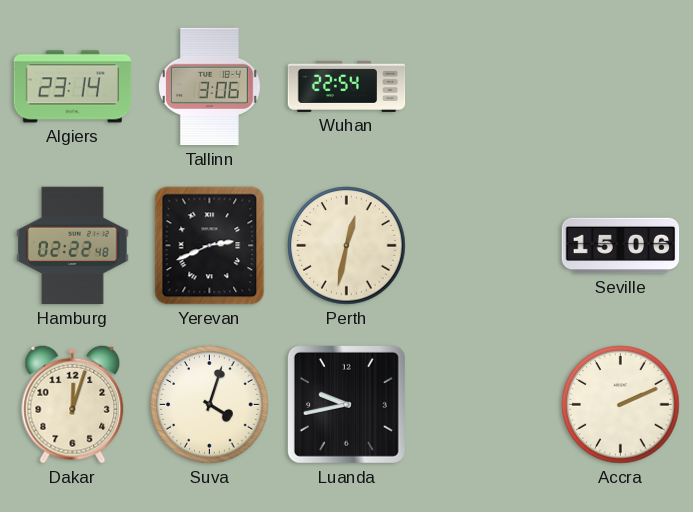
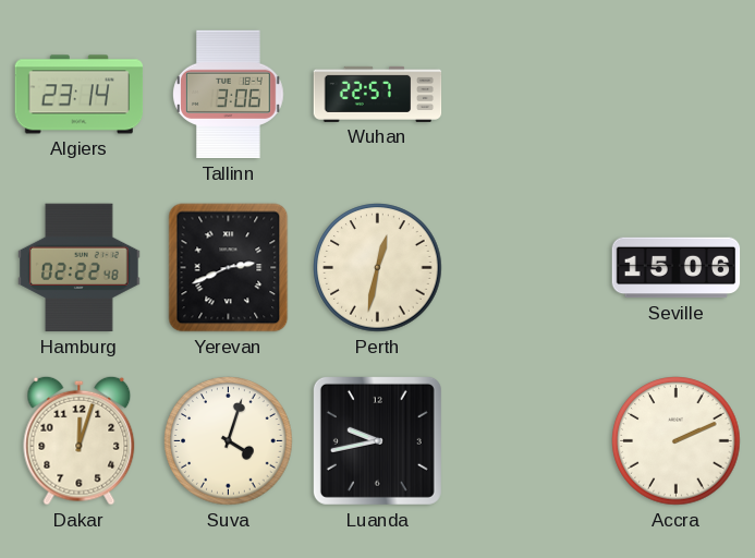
Wuhan: 22:54 -> 22:57
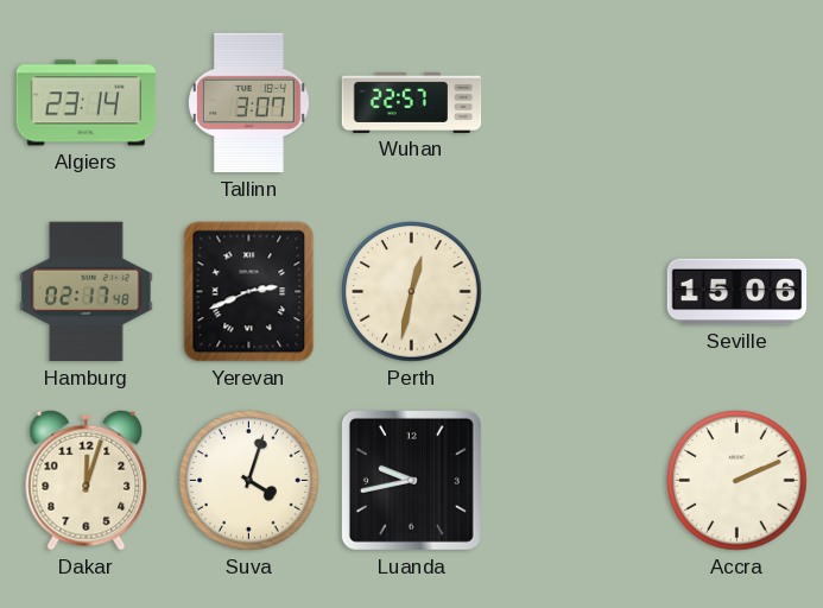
Tallinn: 3:06 -> 3:07
Hamburg: 02:22 -> 02:17
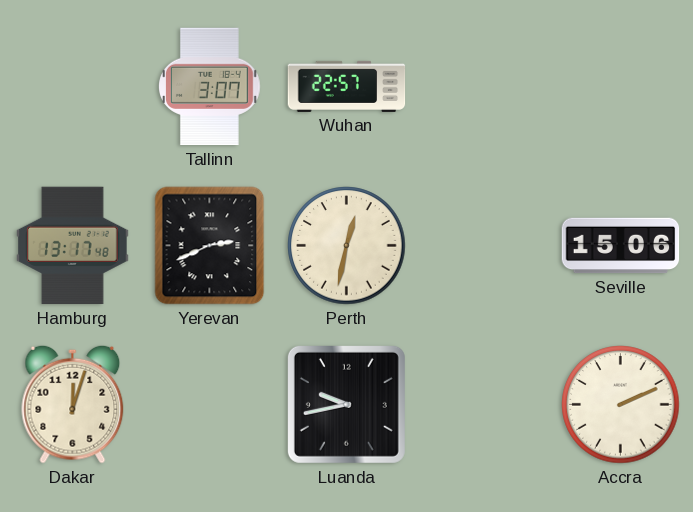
Algiers: 23:14 -> none
Hamburg: 02:17 -> 13:17
Suva: 4:03 -> none
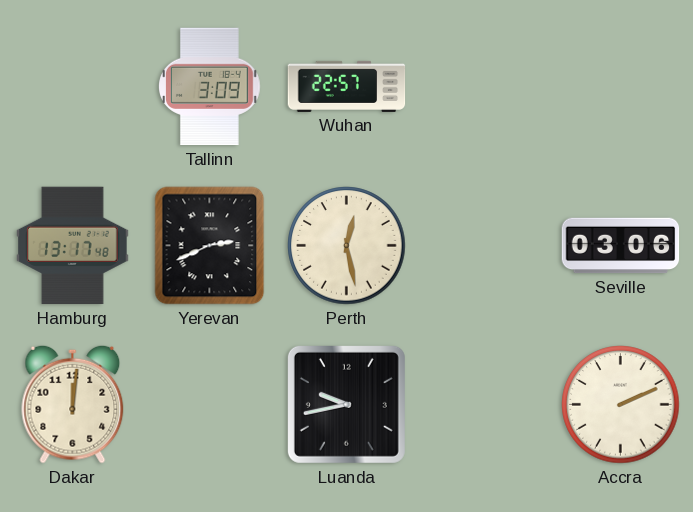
Tallinn: 3:07 -> 3:09
Perth: 12:32 -> 12:28
Seville: 15:06 -> 03:06
Dakar: 12:03 -> 12:01
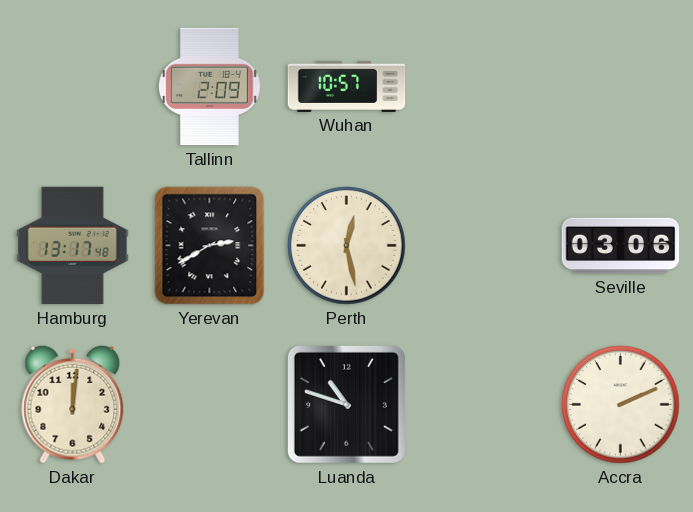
Tallinn: 3:09 -> 2:09
Wuhan: 22:57 -> 10:57
Yerevan: 2:41 -> 2:40
Luanda: 9:43 -> 10:48
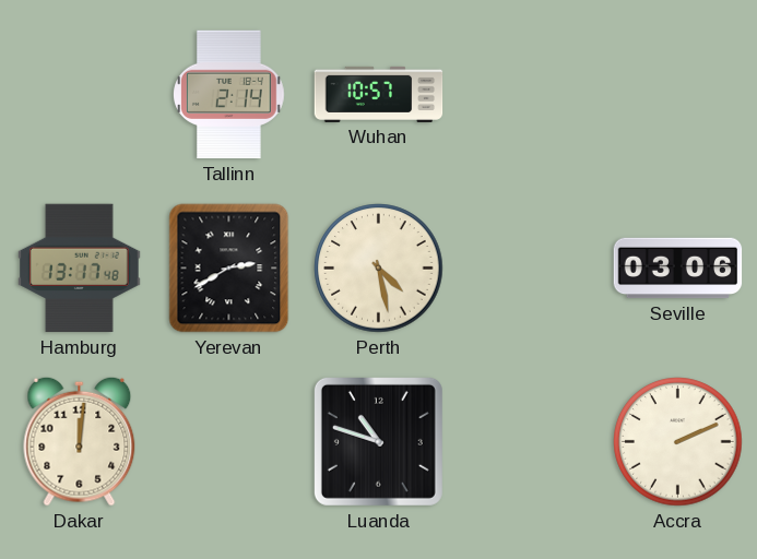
Tallinn: 2:09 -> 2:14
Perth: 12:28 -> 4:28
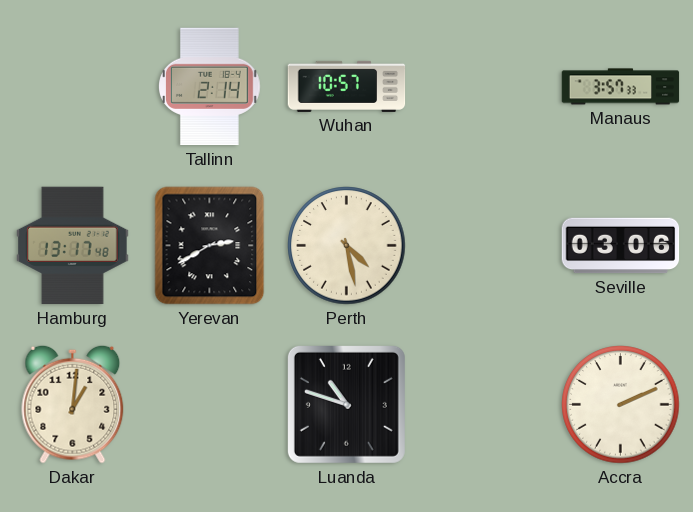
Manaus: none -> 3:57
Dakar: 12:01 -> 1:01
